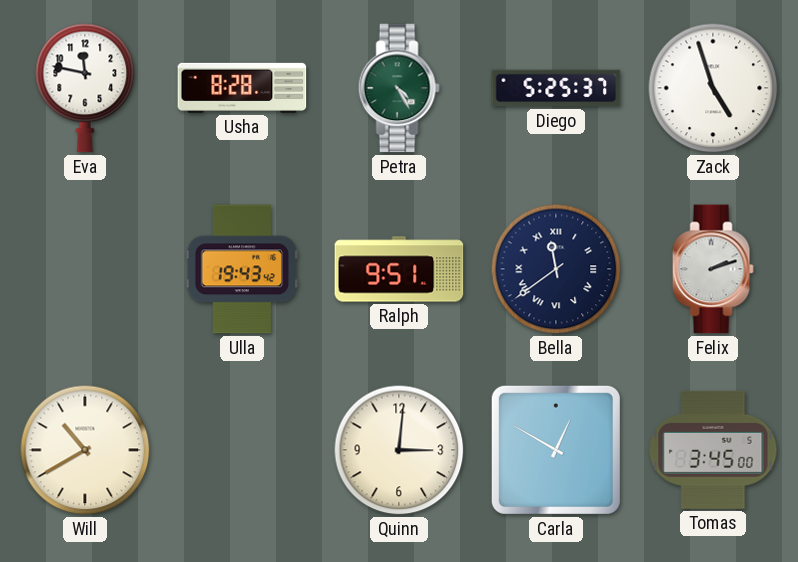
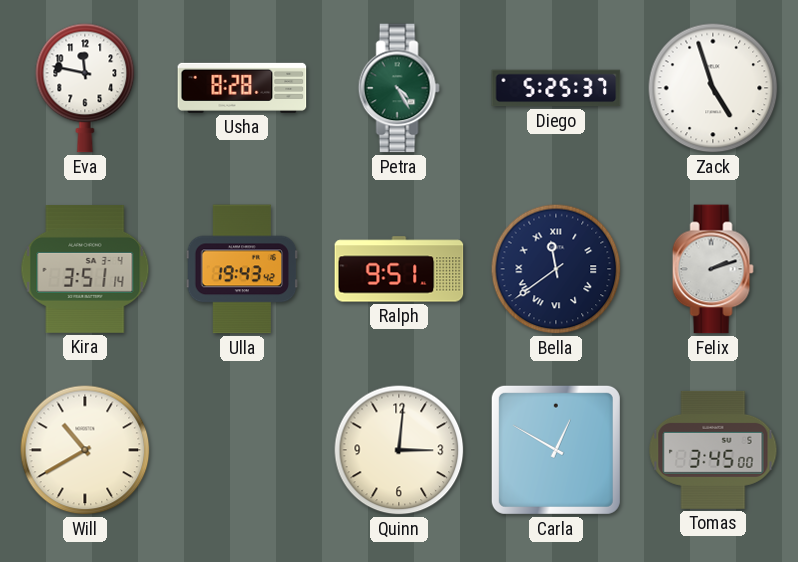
Kira: none -> 3:51
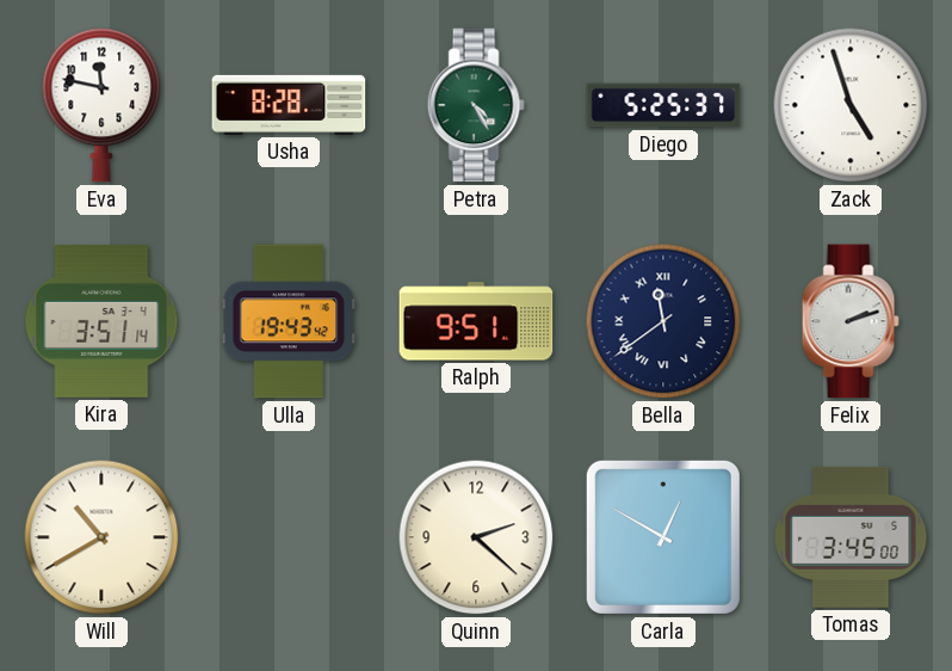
Quinn: 3:01 -> 2:22
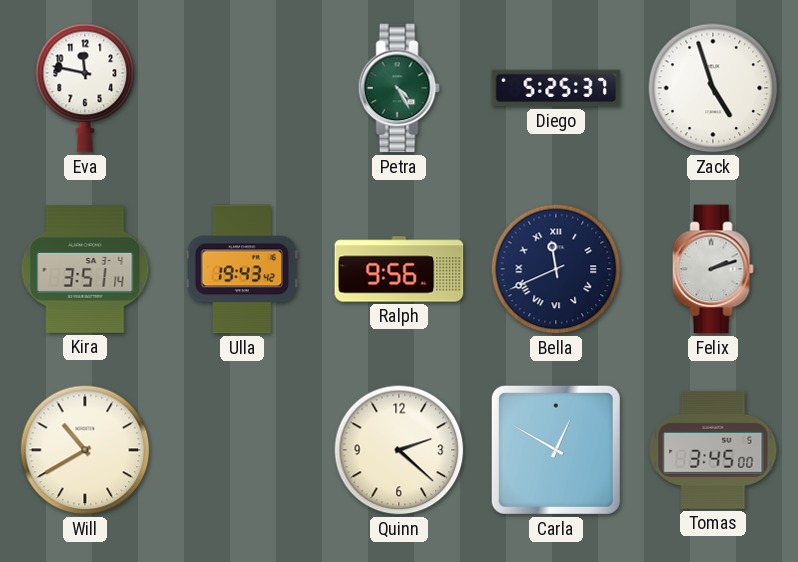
Usha: 8:28 -> none
Ralph: 9:51 -> 9:56
Bella: 11:39 -> 11:41
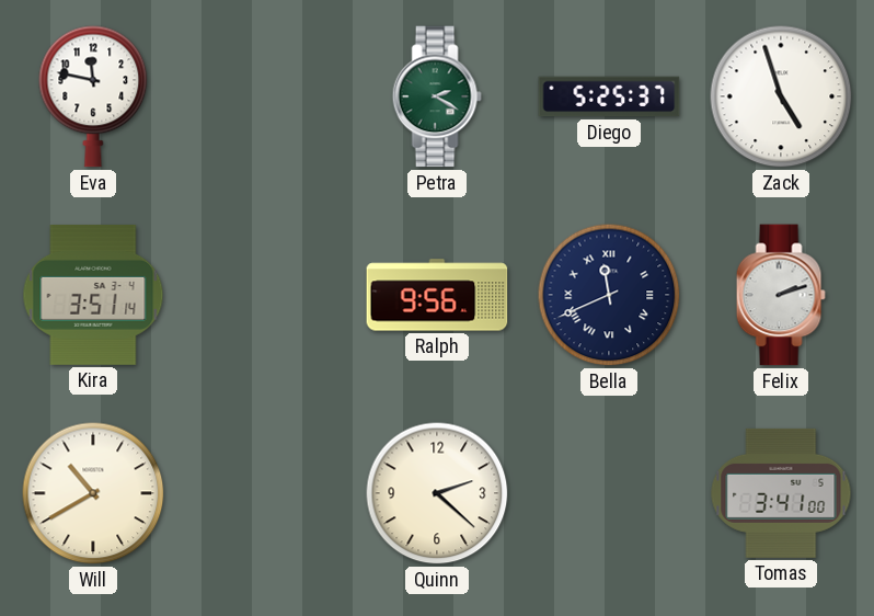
Petra: 4:25 -> 2:20
Ulla: 19:43 -> none
Carla: 12:50 -> none
Tomas: 3:45 -> 3:41
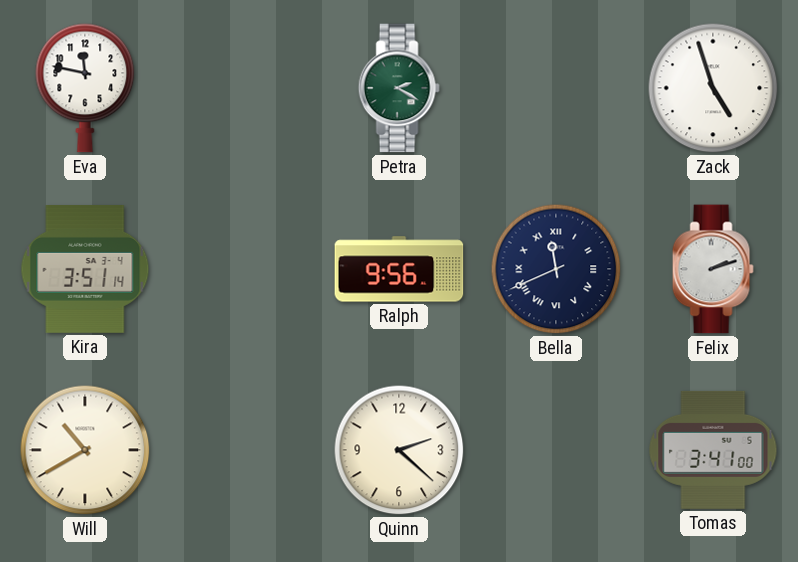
Diego: 5:25 -> none
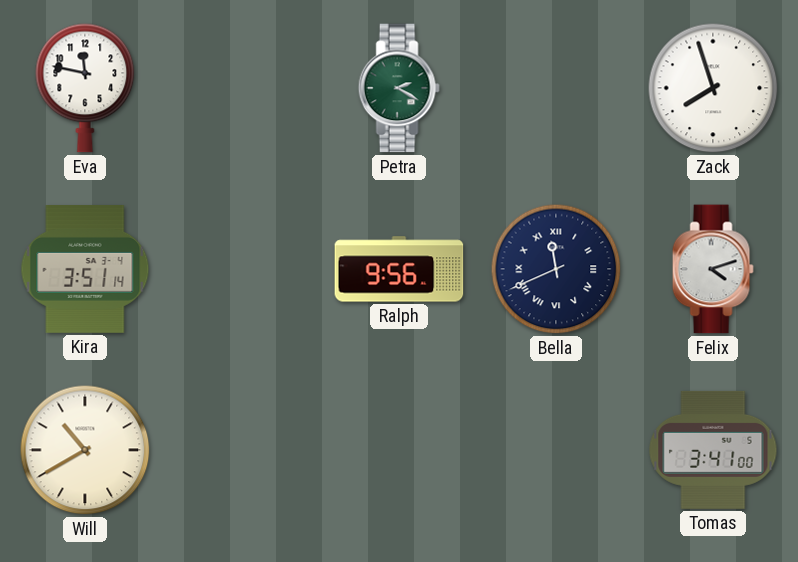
Zack: 4:57 -> 7:57
Felix: 2:12 -> 4:12
Quinn: 2:22 -> none
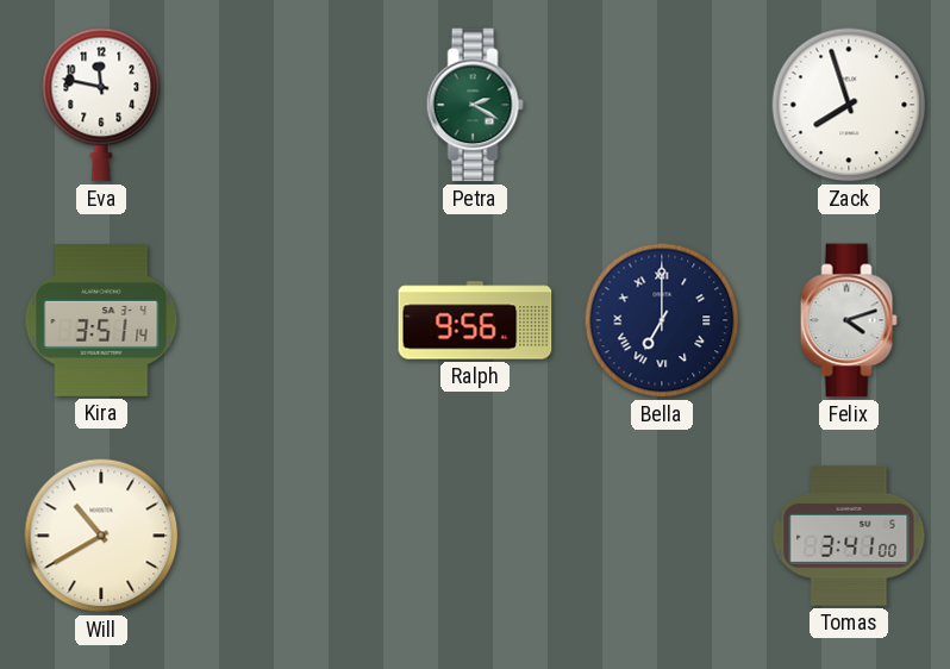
Bella: 11:41 -> 7:00
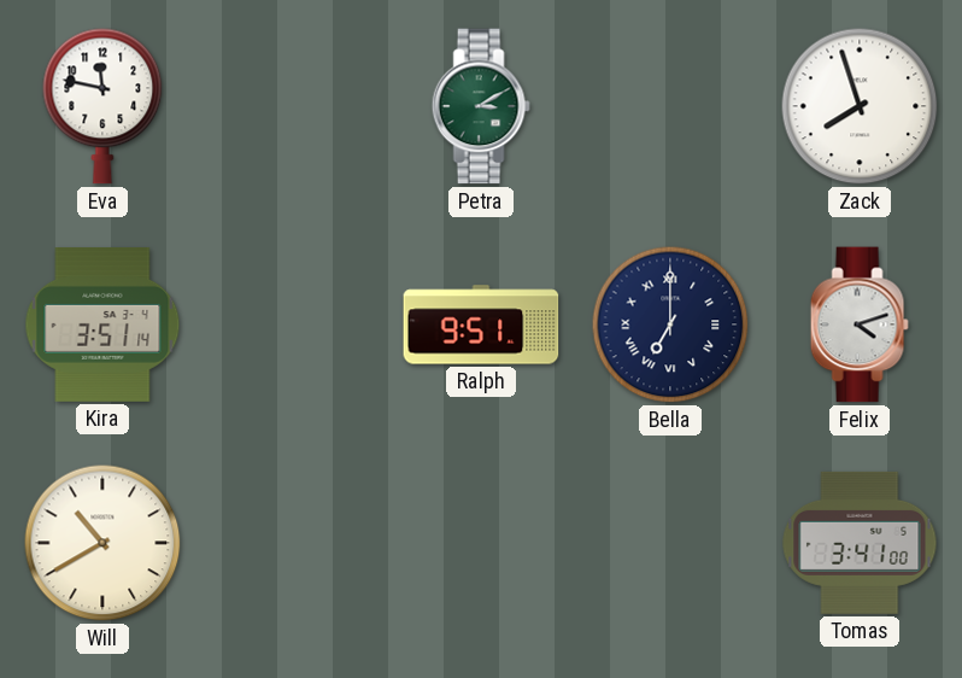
Petra: 2:20 -> 3:10
Ralph: 9:56 -> 9:51
